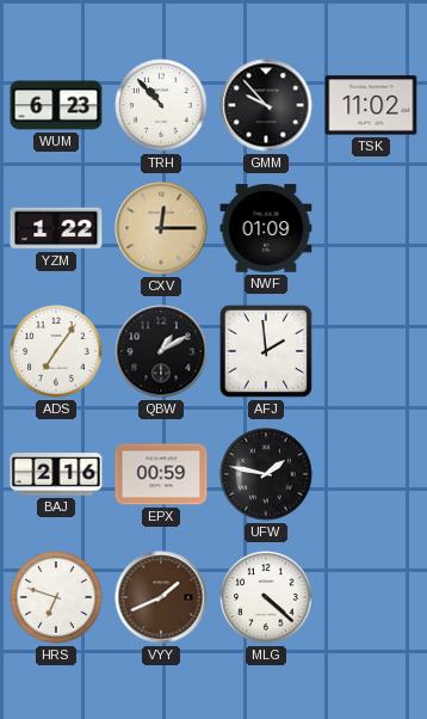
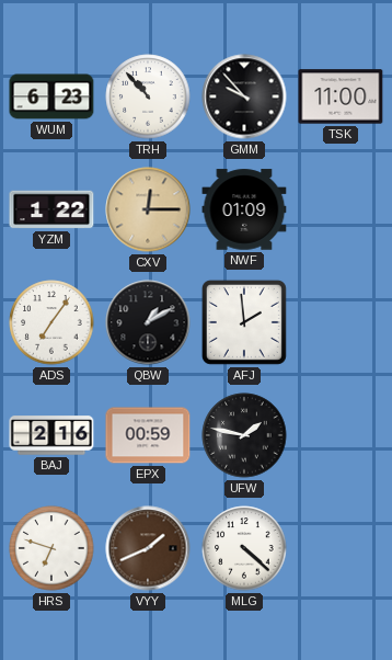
TSK: 11:02 -> 11:00
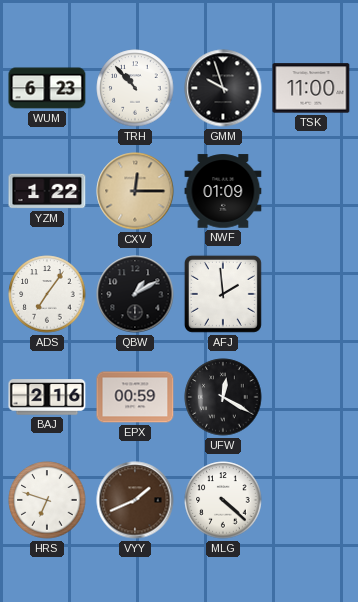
GMM: 9:53 -> 9:57
UFW: 1:47 -> 12:20
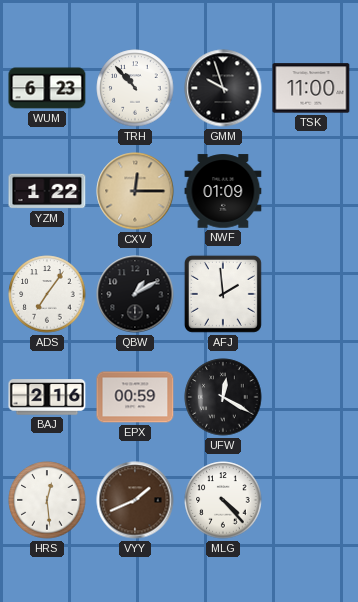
HRS: 6:48 -> 12:29
MLG: 4:22 -> 4:23
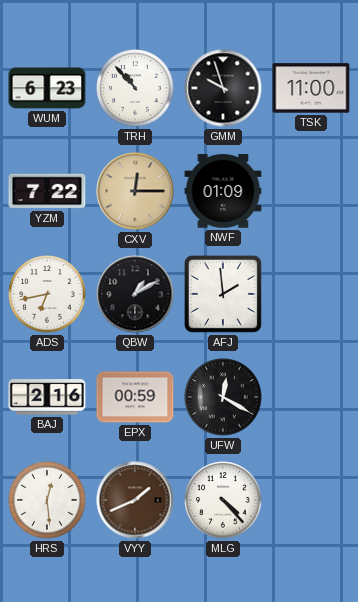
YZM: 1:22 -> 7:22
ADS: 7:06 -> 6:43
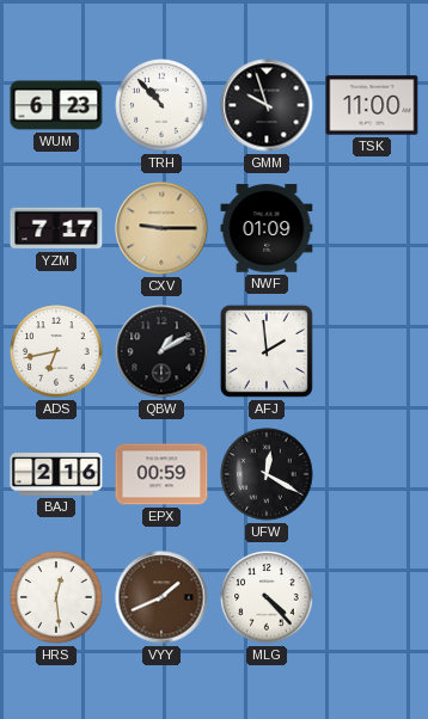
YZM: 7:22 -> 7:17
CXV: 12:15 -> 9:15
